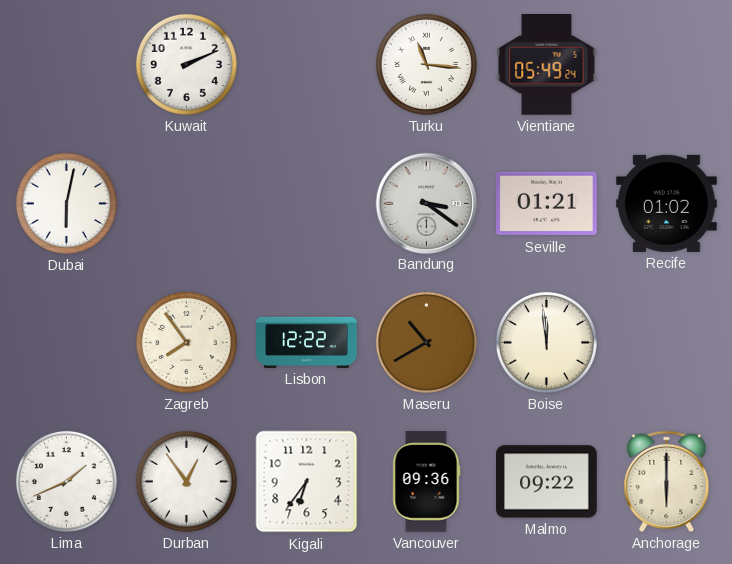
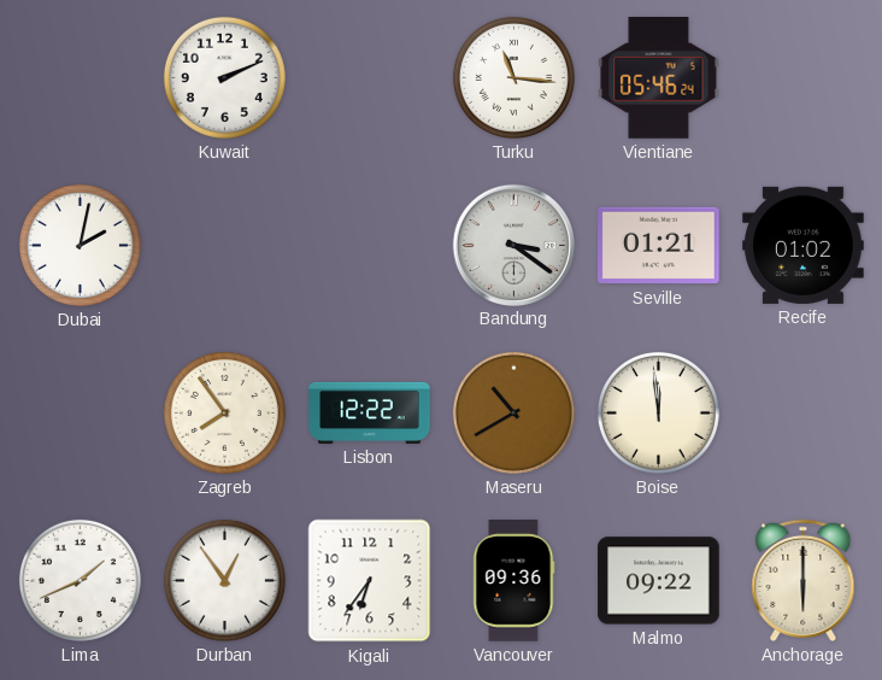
Vientiane: 05:49 -> 05:46
Dubai: 6:02 -> 2:02
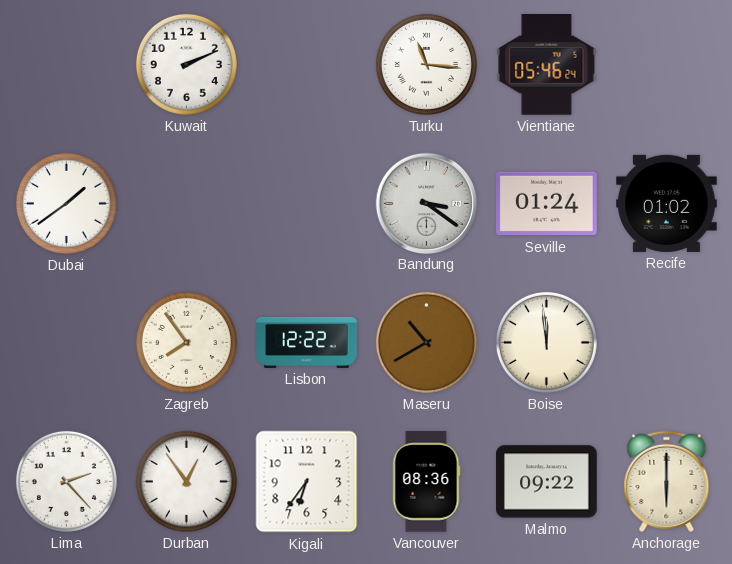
Dubai: 2:02 -> 1:39
Seville: 01:21 -> 01:24
Lima: 1:41 -> 2:23
Vancouver: 09:36 -> 08:36
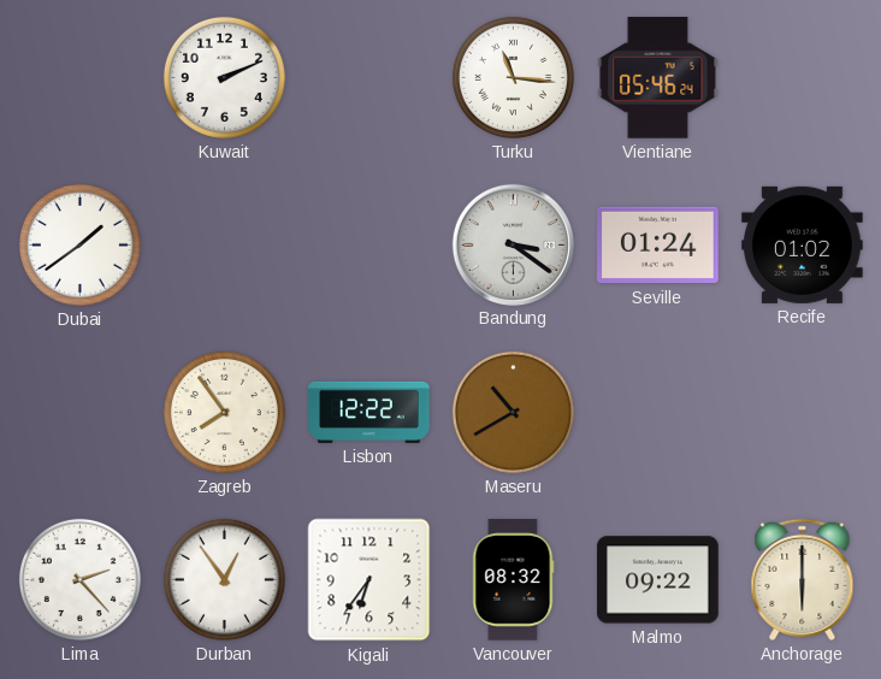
Boise: 11:59 -> none
Vancouver: 08:36 -> 08:32
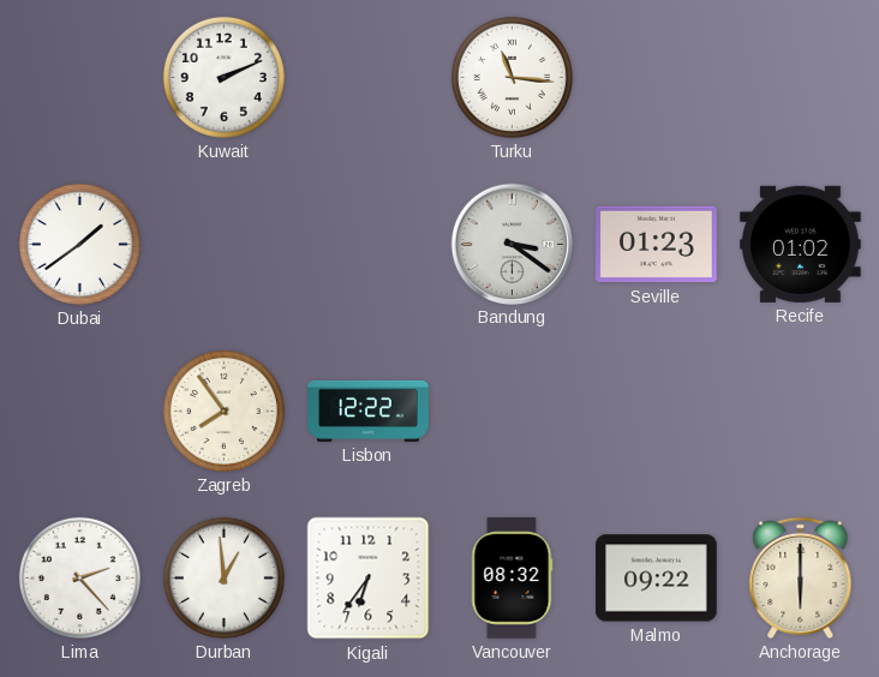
Vientiane: 05:46 -> none
Seville: 01:24 -> 01:23
Maseru: 10:40 -> none
Durban: 12:54 -> 12:59
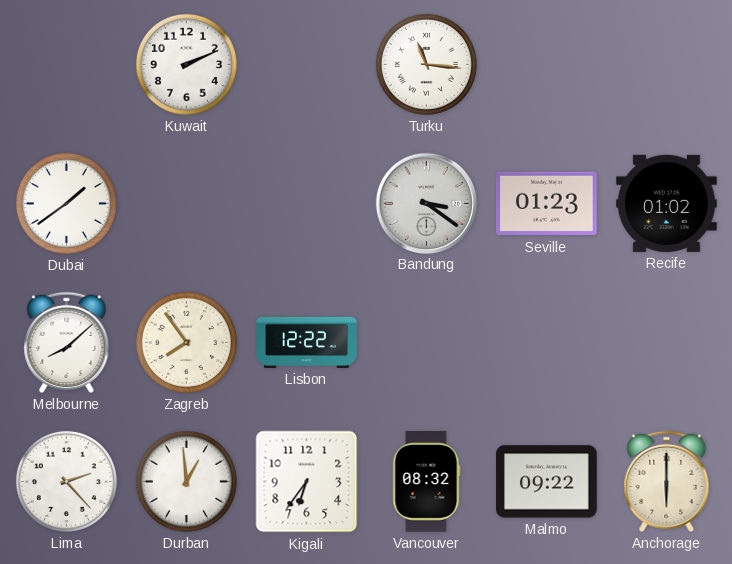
Melbourne: none -> 8:08
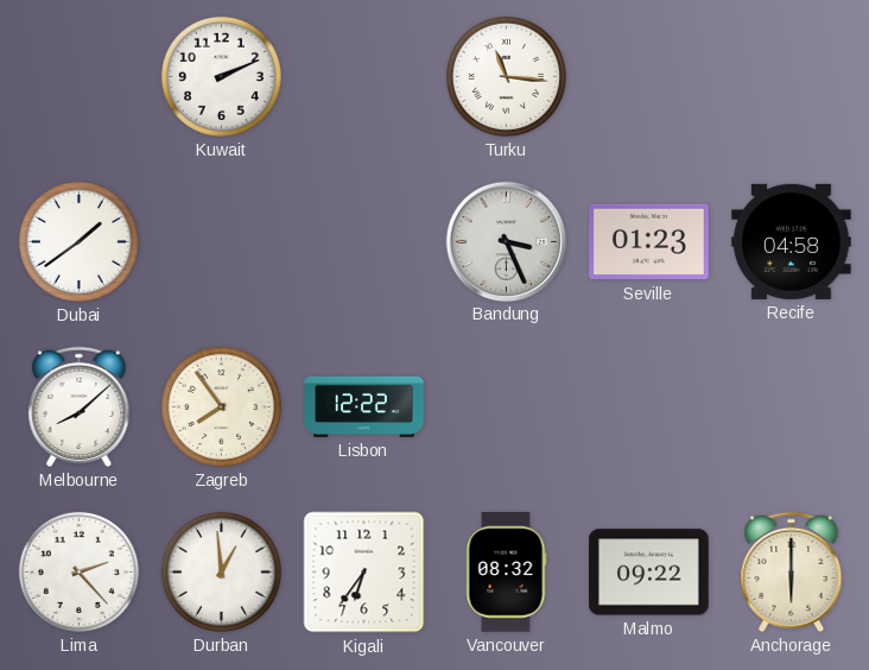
Bandung: 3:21 -> 3:26
Recife: 01:02 -> 04:58
